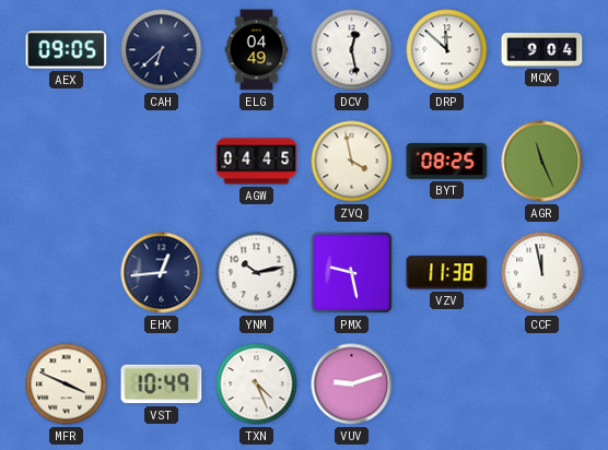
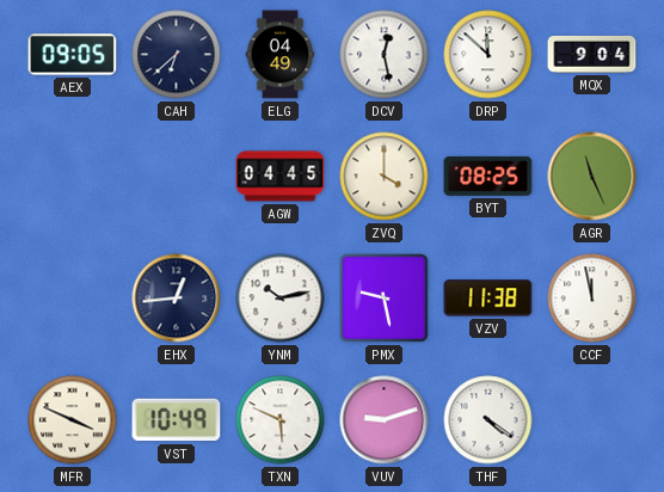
ZVQ: 3:58 -> 4:00
TXN: 4:26 -> 5:49
THF: none -> 4:21
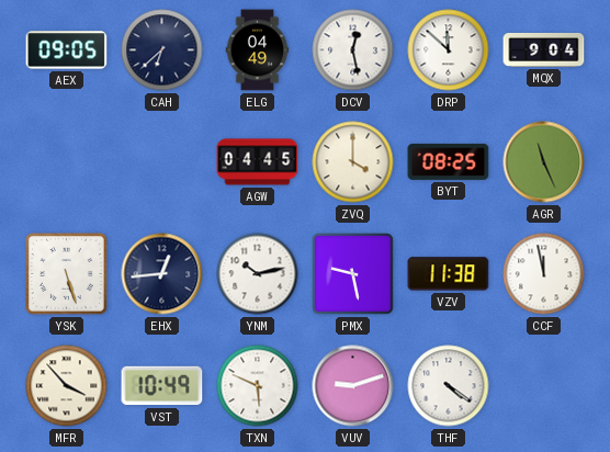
YSK: none -> 5:27
MFR: 3:49 -> 3:53
